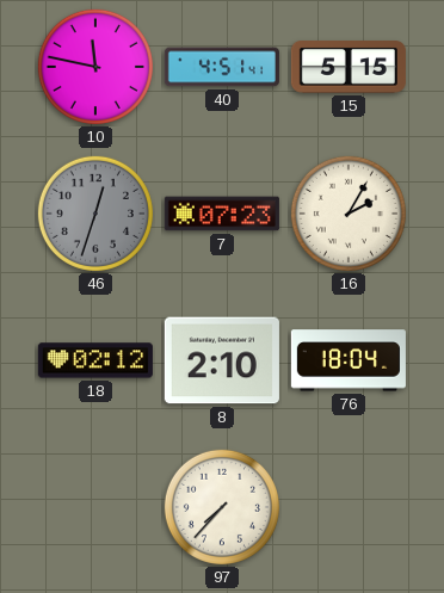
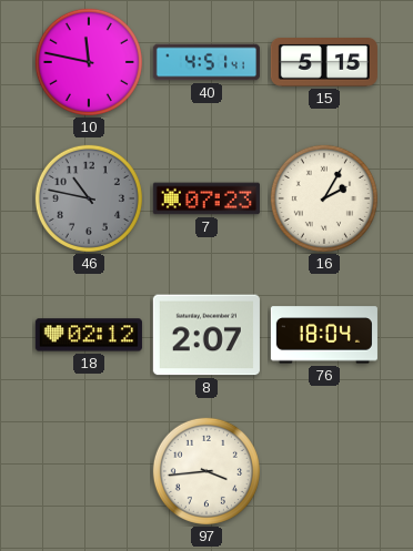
46: 12:33 -> 10:47
8: 2:10 -> 2:07
97: 7:37 -> 3:44
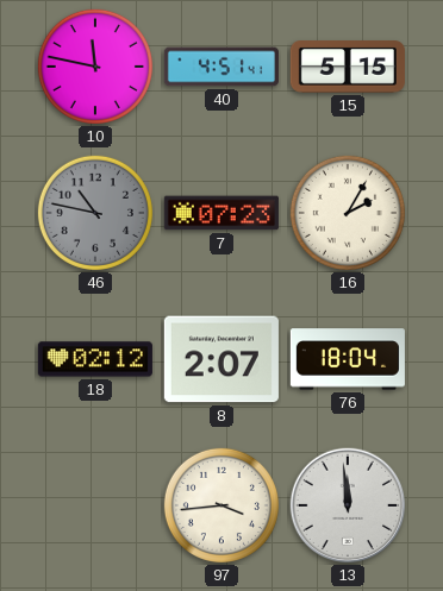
13: none -> 11:59
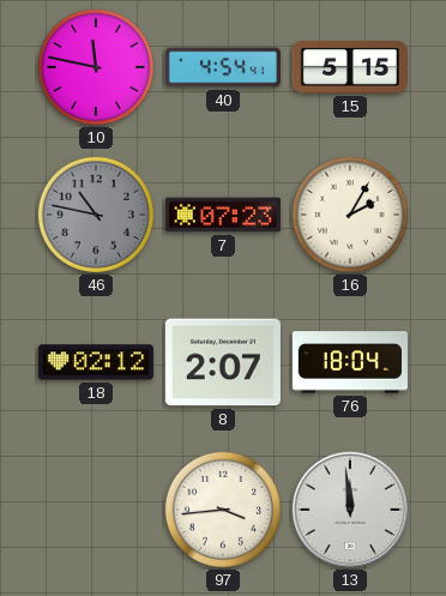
40: 4:51 -> 4:54
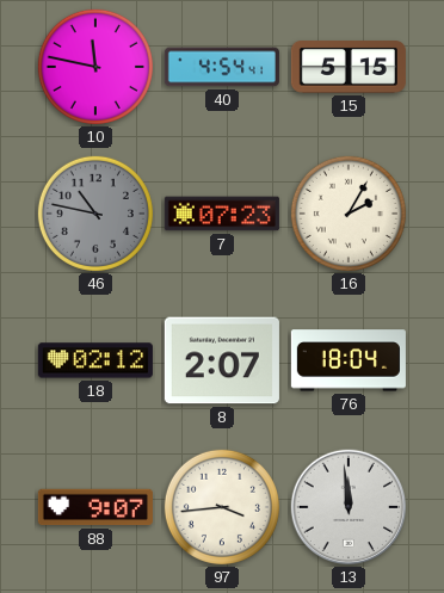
88: none -> 9:07
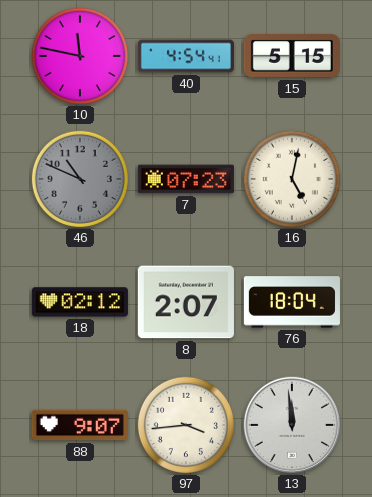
46: 10:47 -> 10:49
16: 2:05 -> 5:02
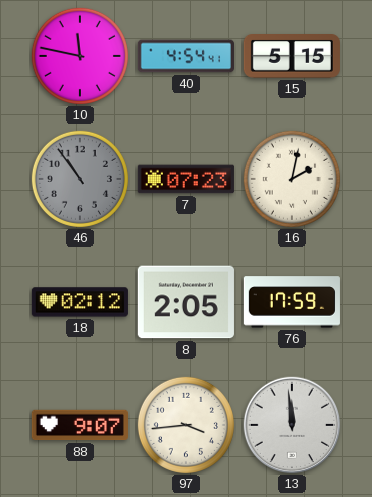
46: 10:49 -> 10:54
16: 5:02 -> 2:02
8: 2:07 -> 2:05
76: 18:04 -> 17:59
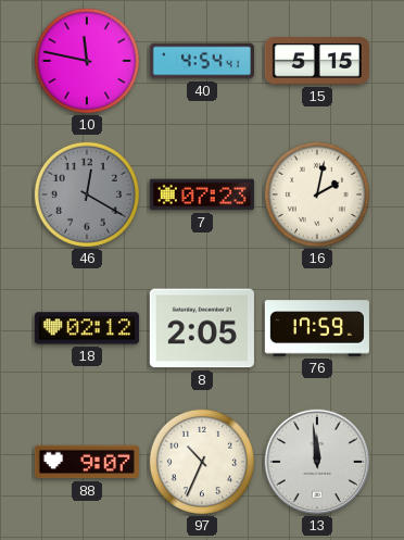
46: 10:54 -> 12:20
97: 3:44 -> 10:34
